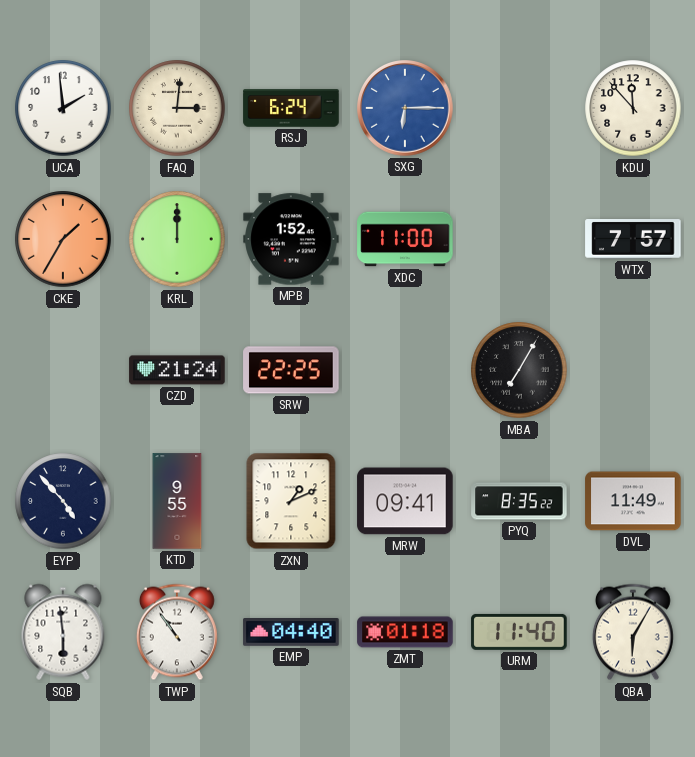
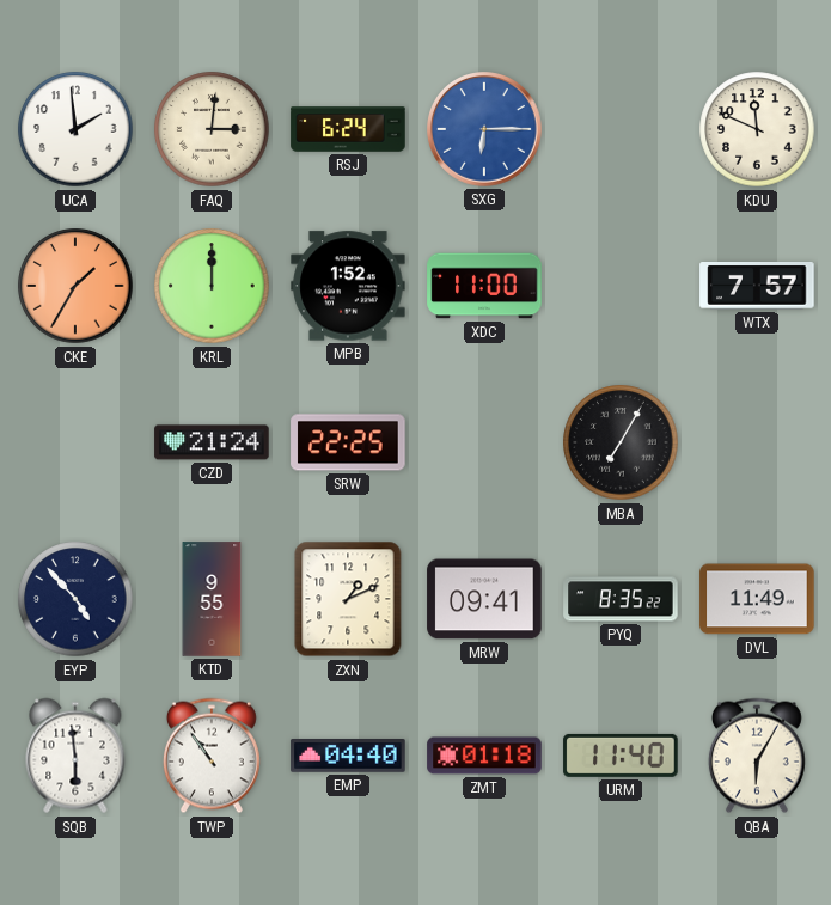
KDU: 11:53 -> 11:49
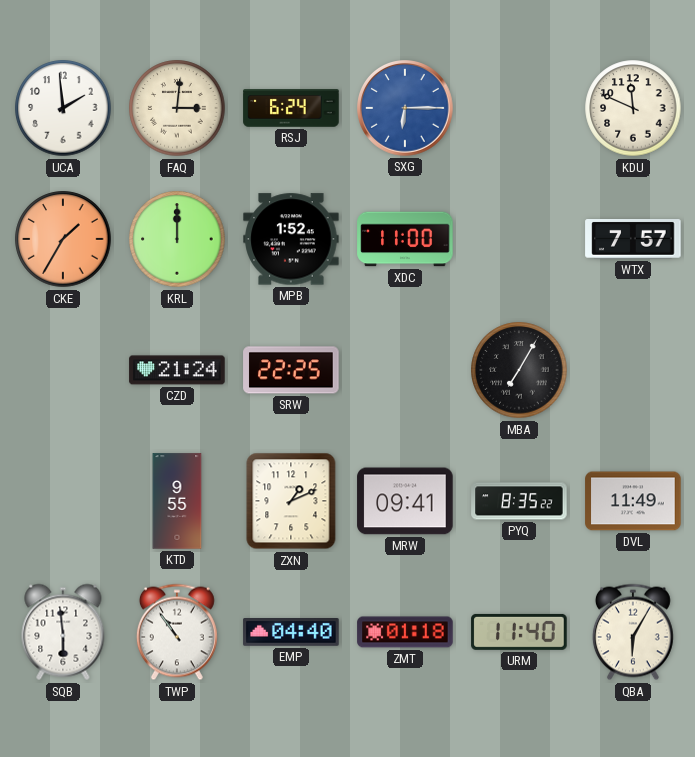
EYP: 4:53 -> none
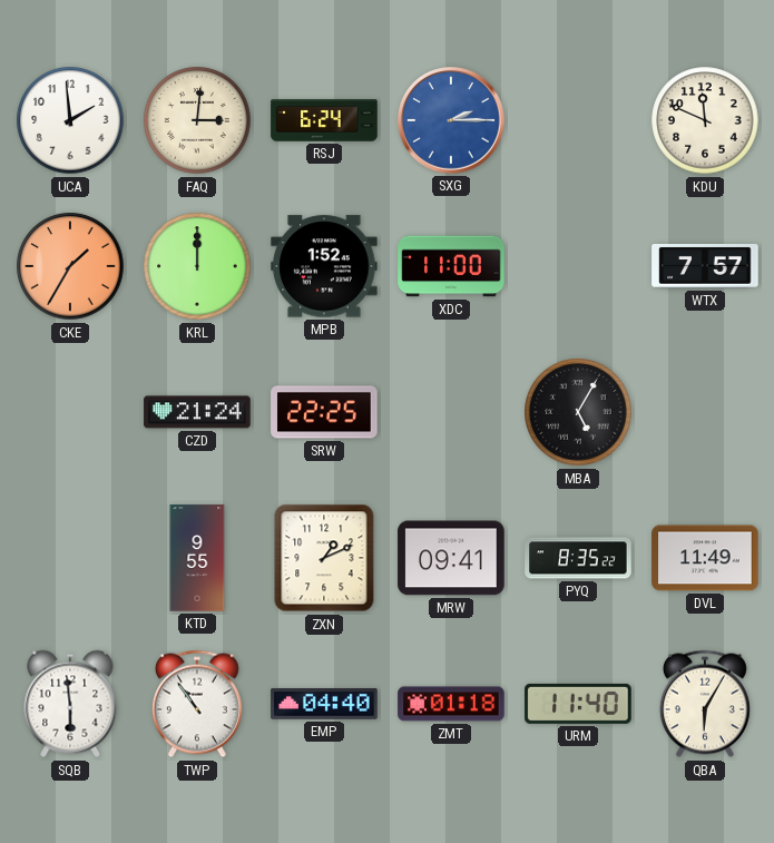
SXG: 6:15 -> 2:15
MBA: 7:05 -> 5:05
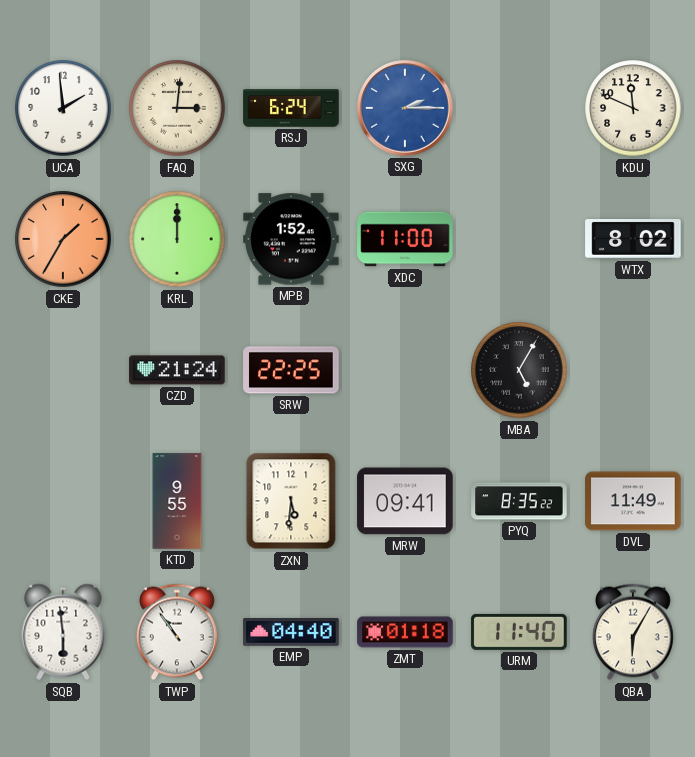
WTX: 7:57 -> 8:02
ZXN: 1:11 -> 5:31
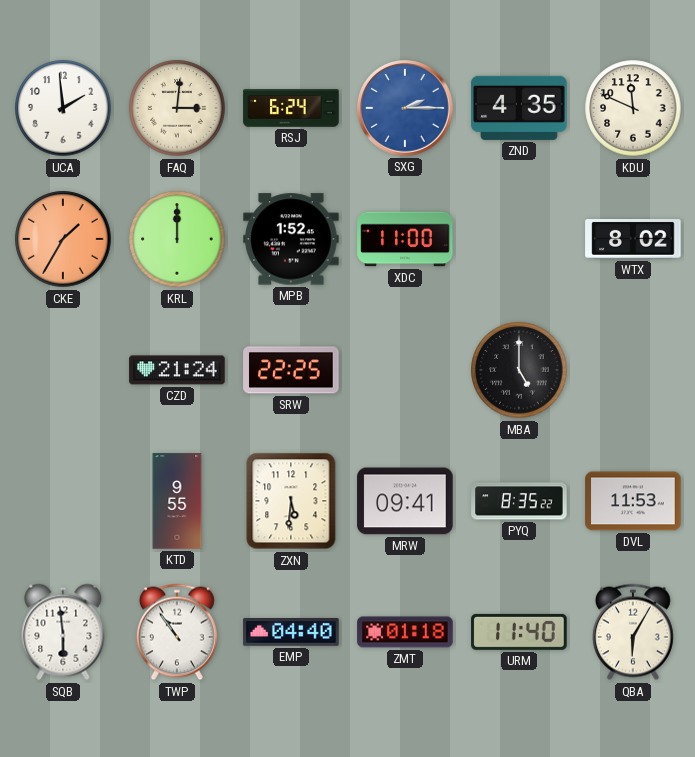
ZND: none -> 4:35
MBA: 5:05 -> 5:00
DVL: 11:49 -> 11:53
